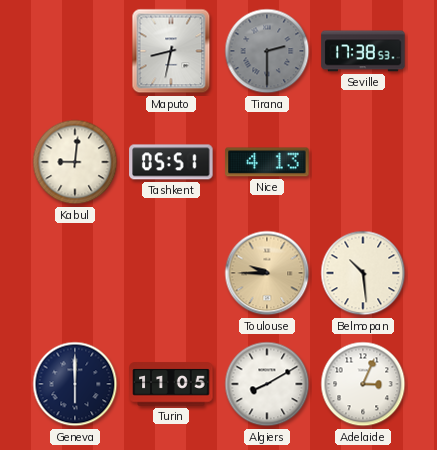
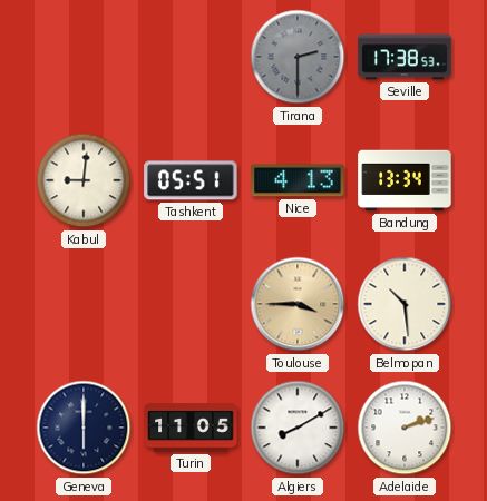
Maputo: 8:32 -> none
Bandung: none -> 13:34
Toulouse: 9:45 -> 3:45
Adelaide: 3:04 -> 2:12
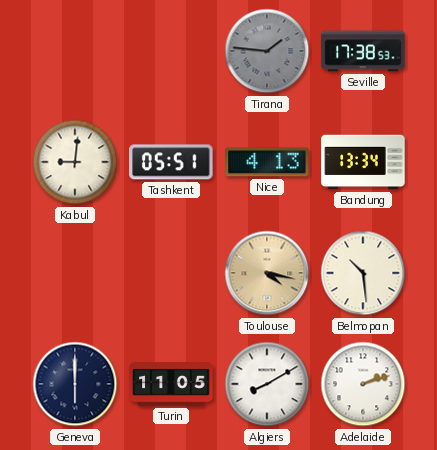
Tirana: 2:30 -> 1:46
Toulouse: 3:45 -> 4:17
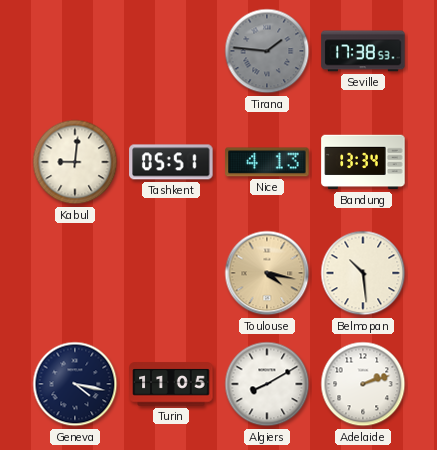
Geneva: 6:00 -> 4:17
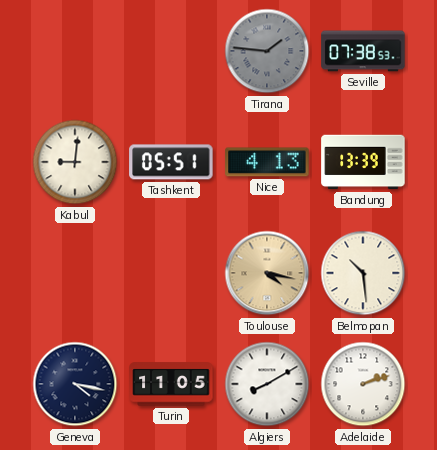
Seville: 17:38 -> 07:38
Bandung: 13:34 -> 13:39
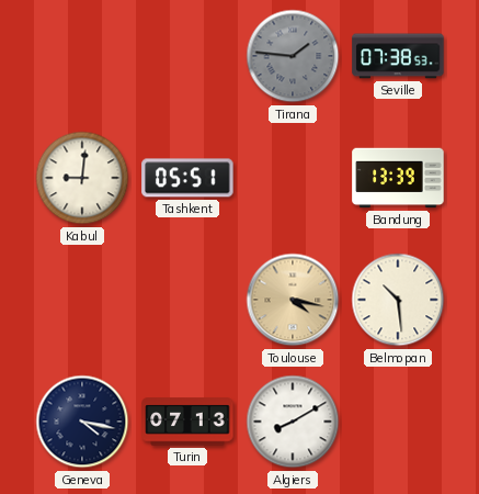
Nice: 4:13 -> none
Turin: 11:05 -> 07:13
Adelaide: 2:12 -> none
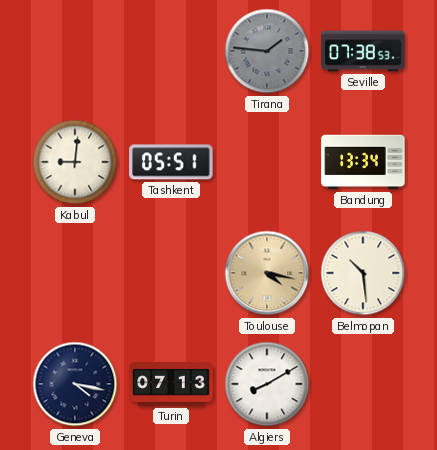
Bandung: 13:39 -> 13:34
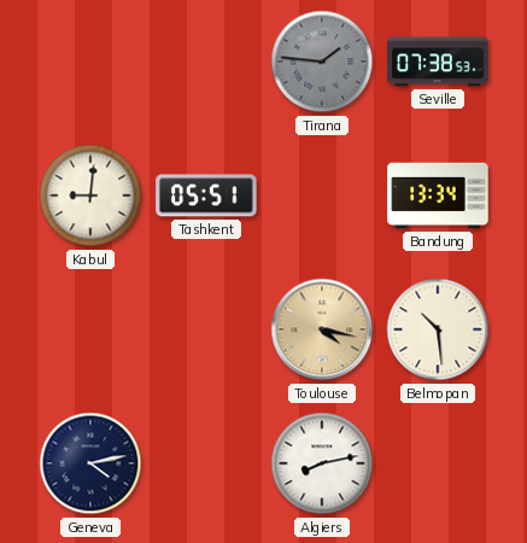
Geneva: 4:17 -> 4:13
Turin: 07:13 -> none
Algiers: 8:10 -> 8:13
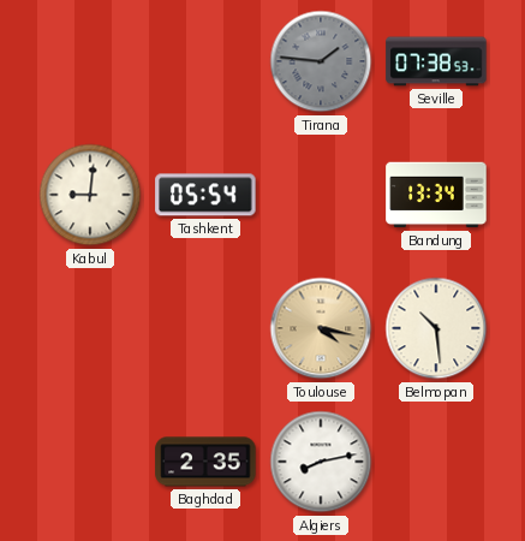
Tashkent: 05:51 -> 05:54
Geneva: 4:13 -> none
Baghdad: none -> 2:35
